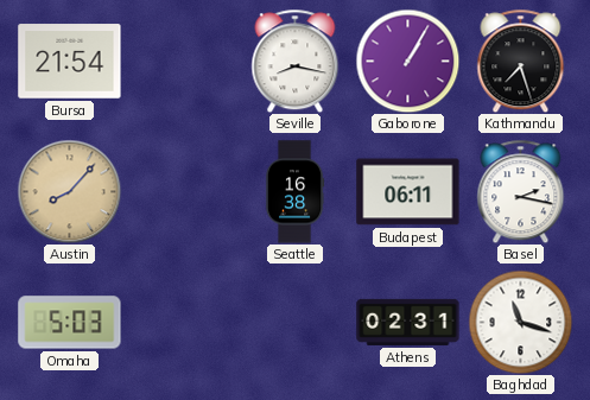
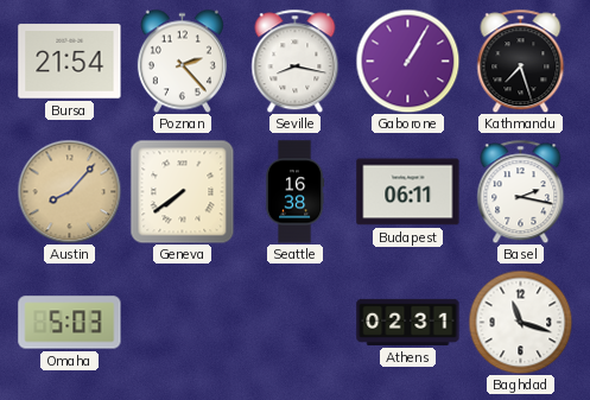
Poznan: none -> 2:23
Geneva: none -> 7:39
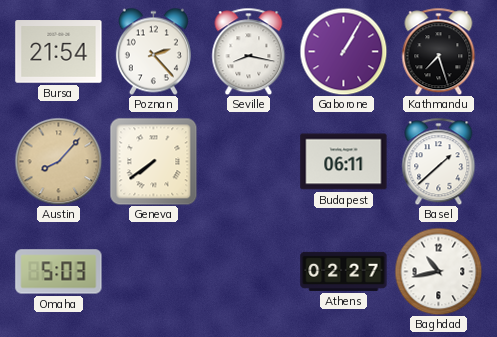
Seattle: 16:38 -> none
Basel: 2:17 -> 1:38
Athens: 02:31 -> 02:27
Baghdad: 11:18 -> 10:43
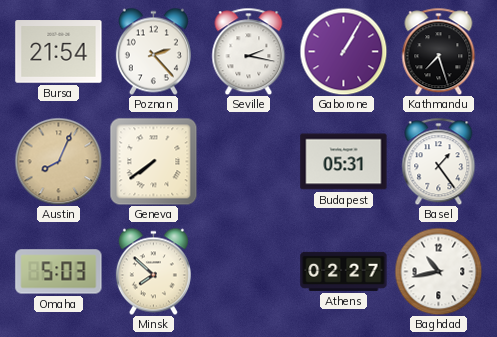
Seville: 8:17 -> 2:17
Austin: 8:07 -> 8:04
Budapest: 06:11 -> 05:31
Basel: 1:38 -> 1:24
Minsk: none -> 7:52
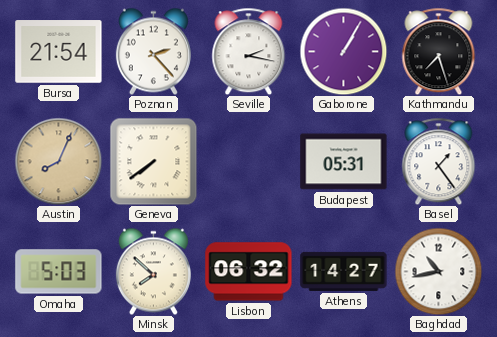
Lisbon: none -> 06:32
Athens: 02:27 -> 14:27
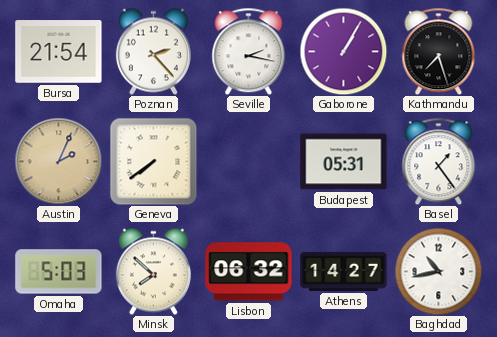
Austin: 8:04 -> 2:04
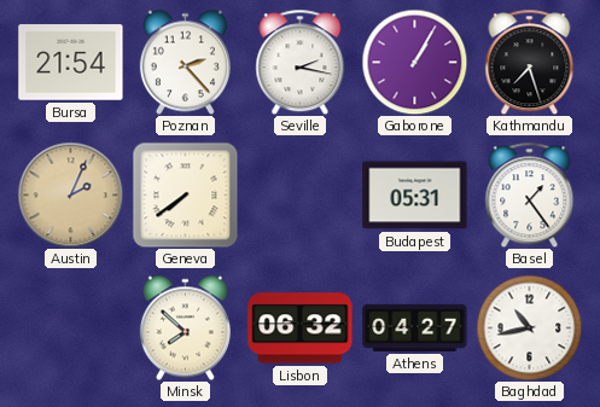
Omaha: 5:03 -> none
Athens: 14:27 -> 04:27
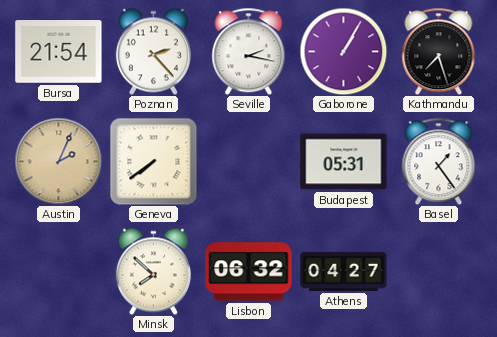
Baghdad: 10:43 -> none
